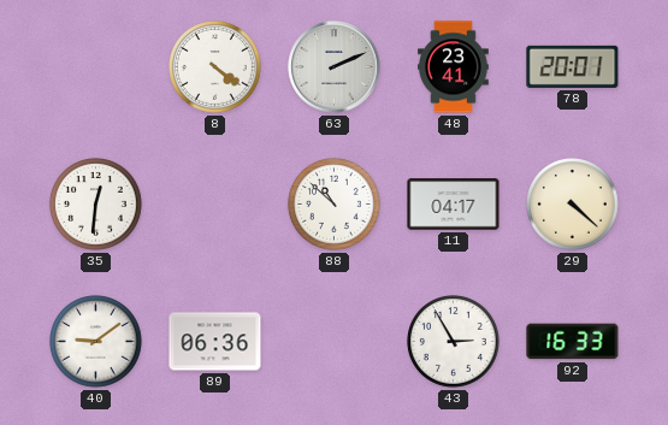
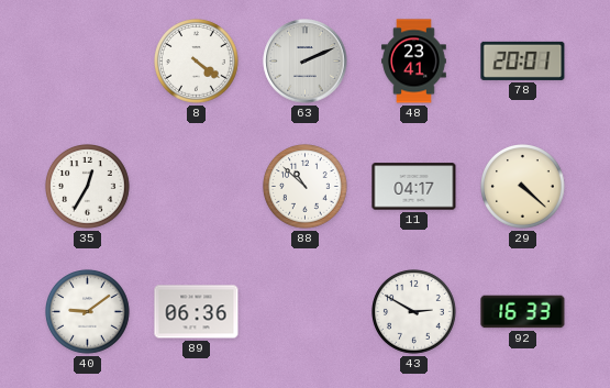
35: 12:31 -> 12:35
43: 2:55 -> 2:50
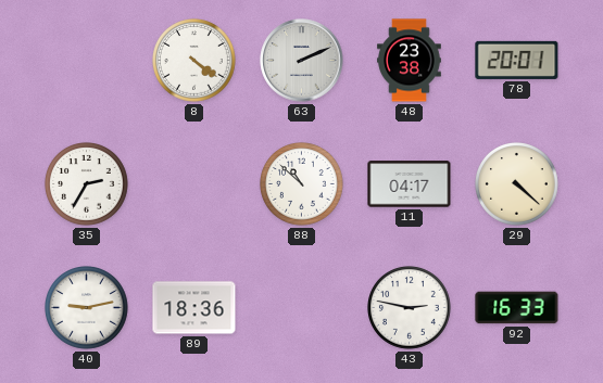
48: 23:41 -> 23:38
35: 12:35 -> 2:35
40: 9:09 -> 9:13
89: 06:36 -> 18:36
43: 2:50 -> 2:47
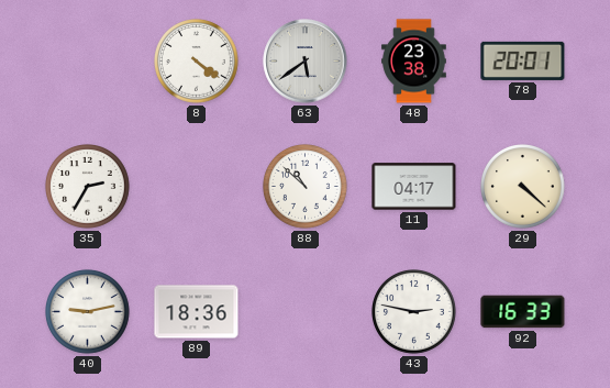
63: 2:11 -> 5:39
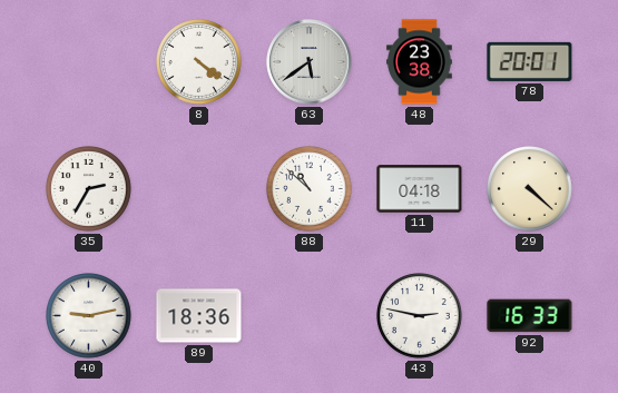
11: 04:17 -> 04:18
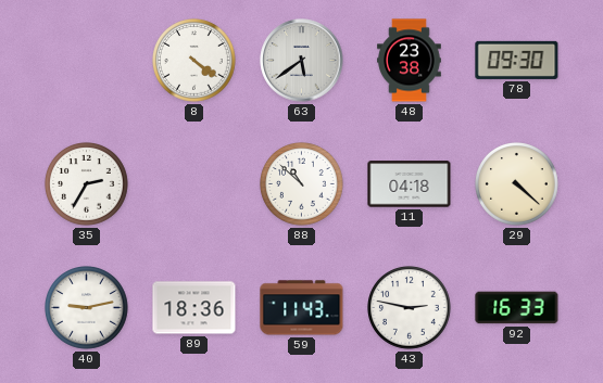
78: 20:01 -> 09:30
59: none -> 11:43
